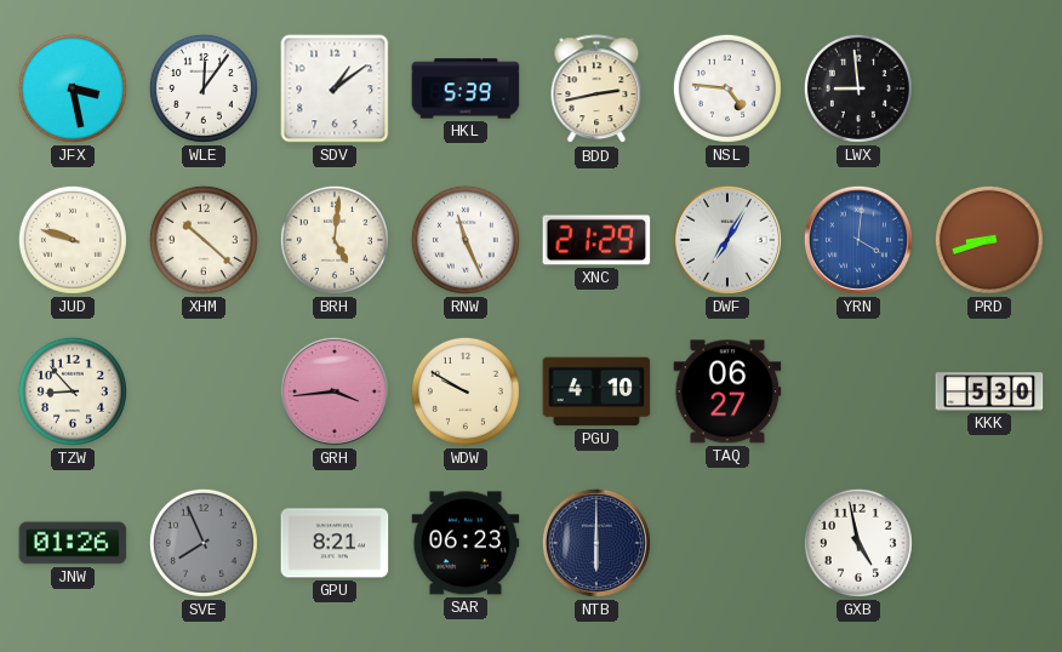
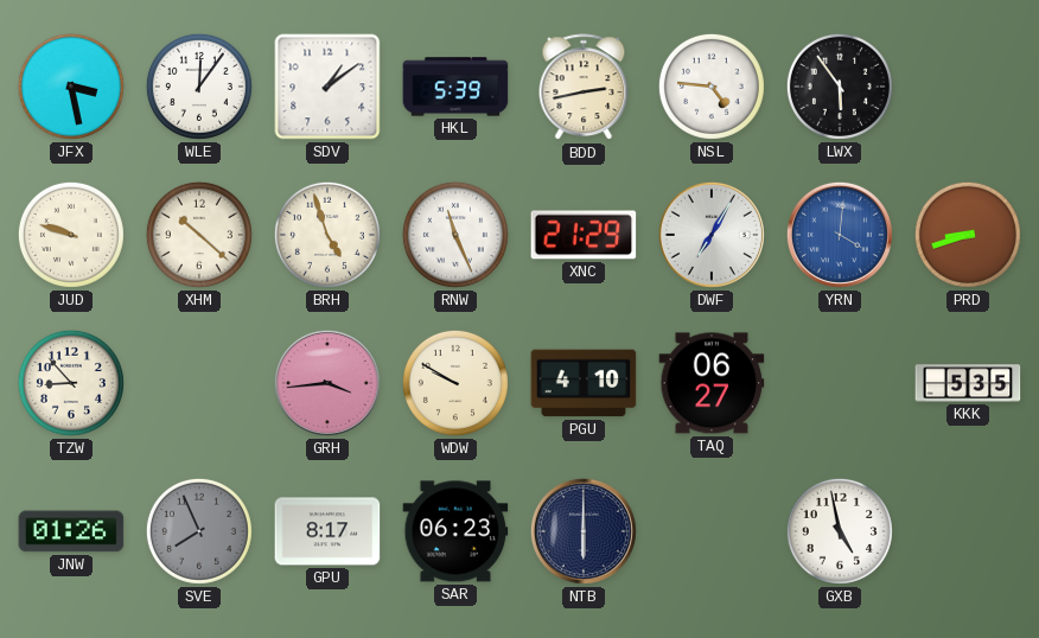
LWX: 8:59 -> 5:54
BRH: 5:01 -> 4:57
KKK: 5:30 -> 5:35
GPU: 8:21 -> 8:17
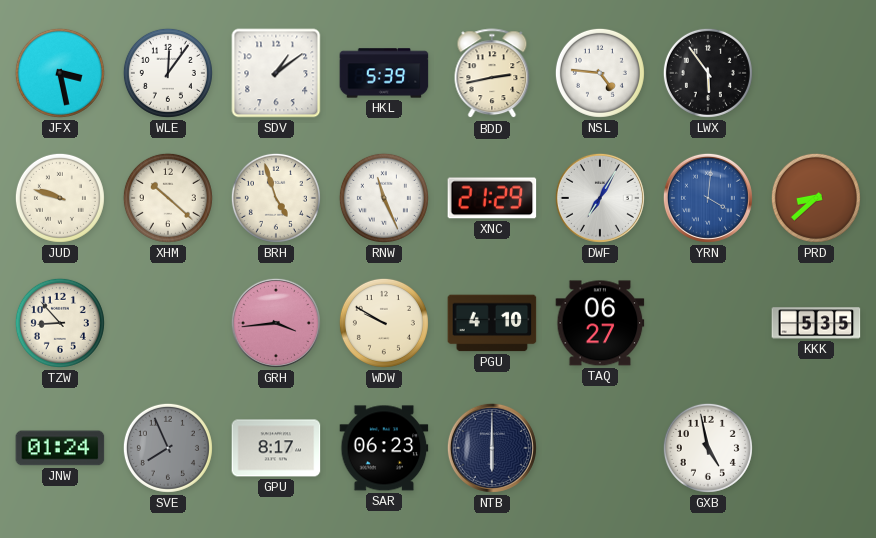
PRD: 8:42 -> 8:38
JNW: 01:26 -> 01:24
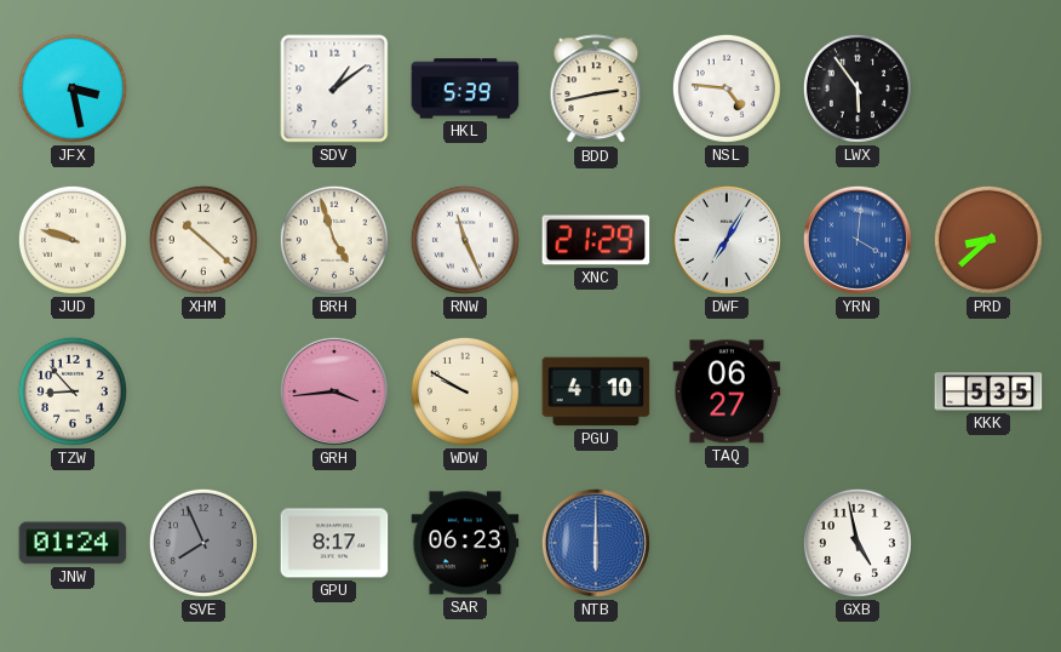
WLE: 12:06 -> none
NTB dial: navy -> blue
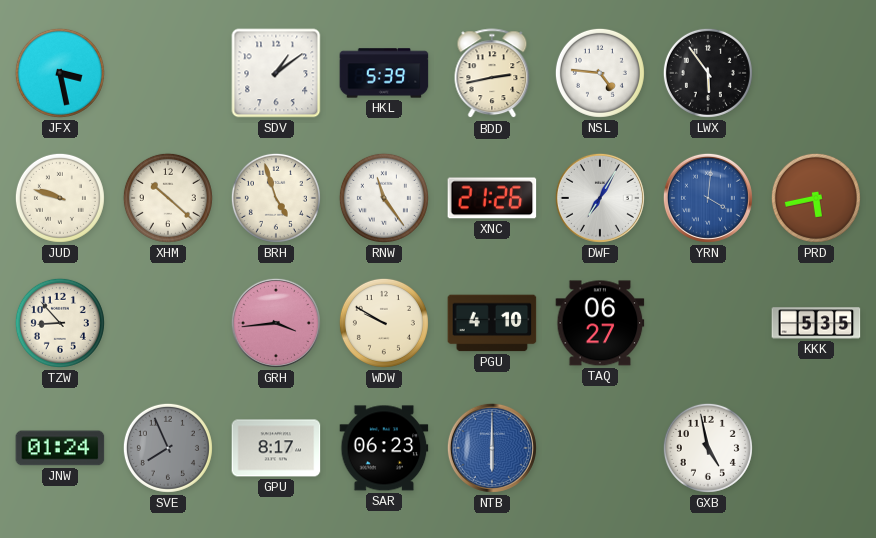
RNW: 11:26 -> 11:24
XNC: 21:29 -> 21:26
PRD: 8:38 -> 5:43
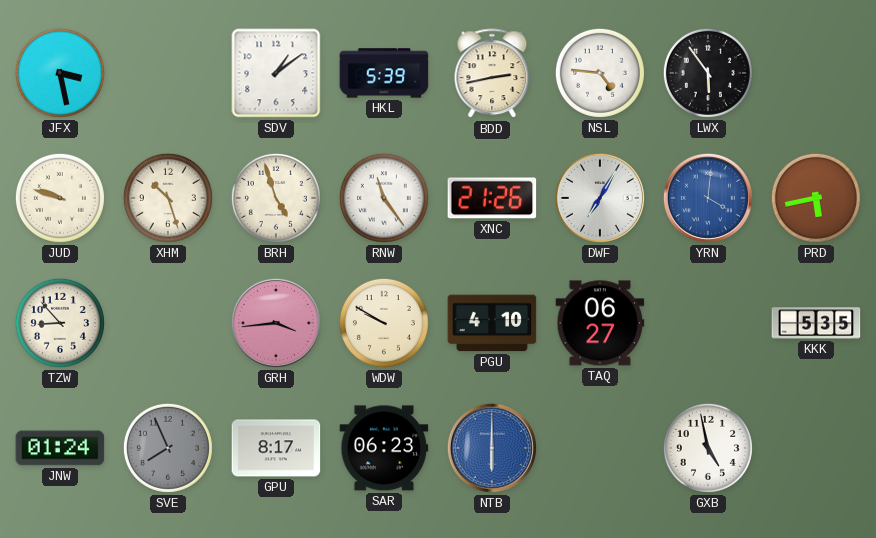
XHM: 10:22 -> 10:27
